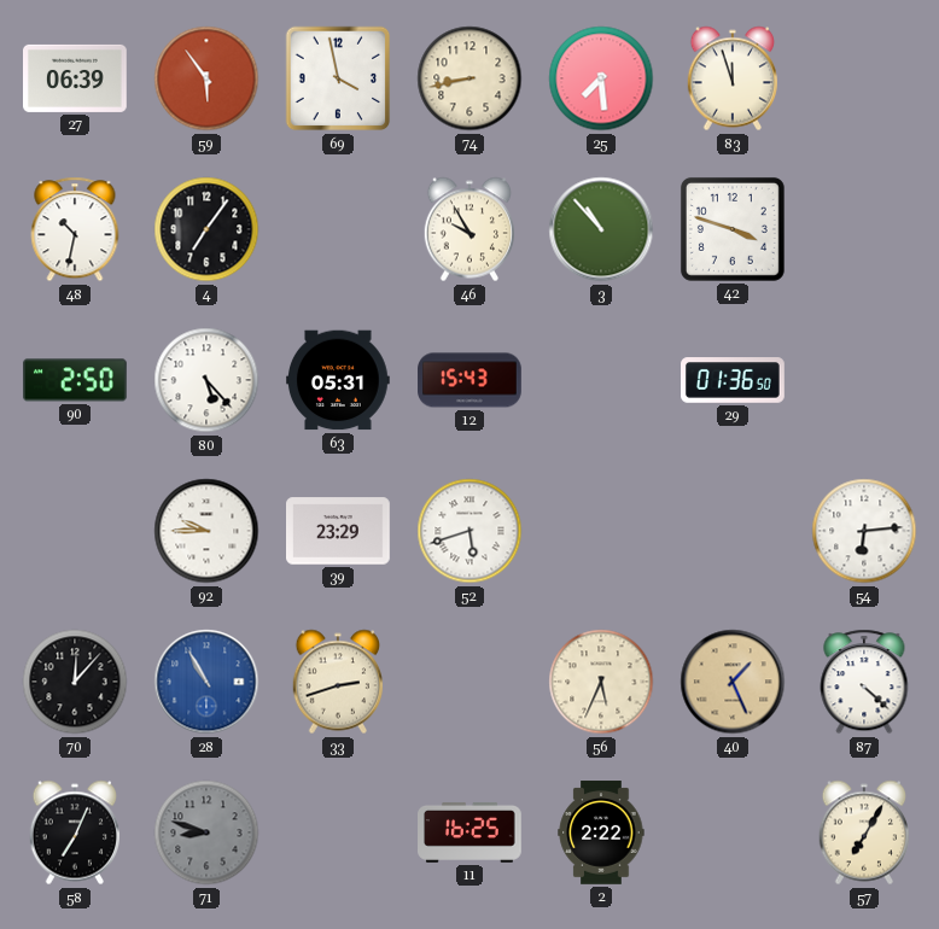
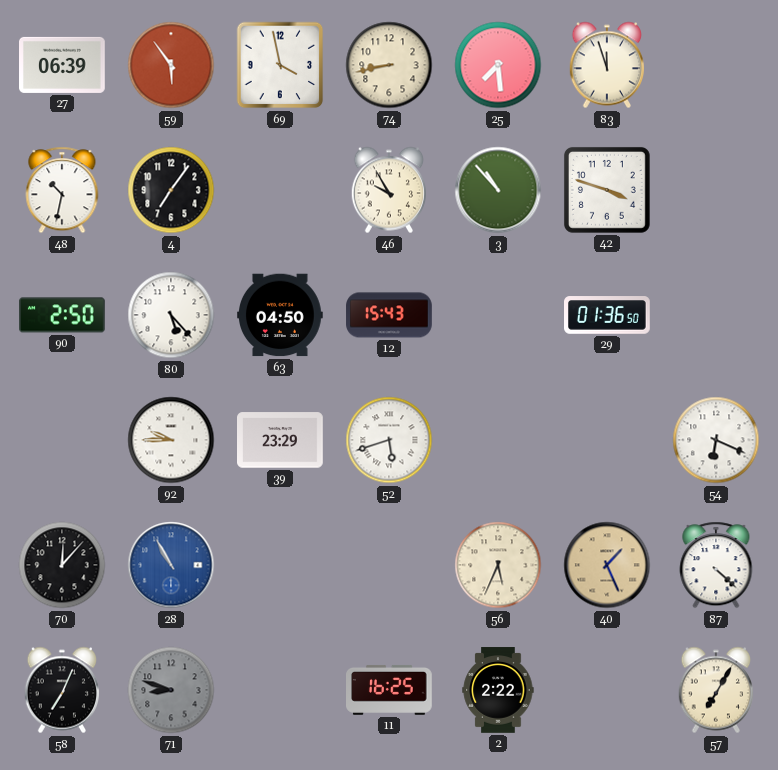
63: 05:31 -> 04:50
54: 6:14 -> 6:19
33: 2:42 -> none
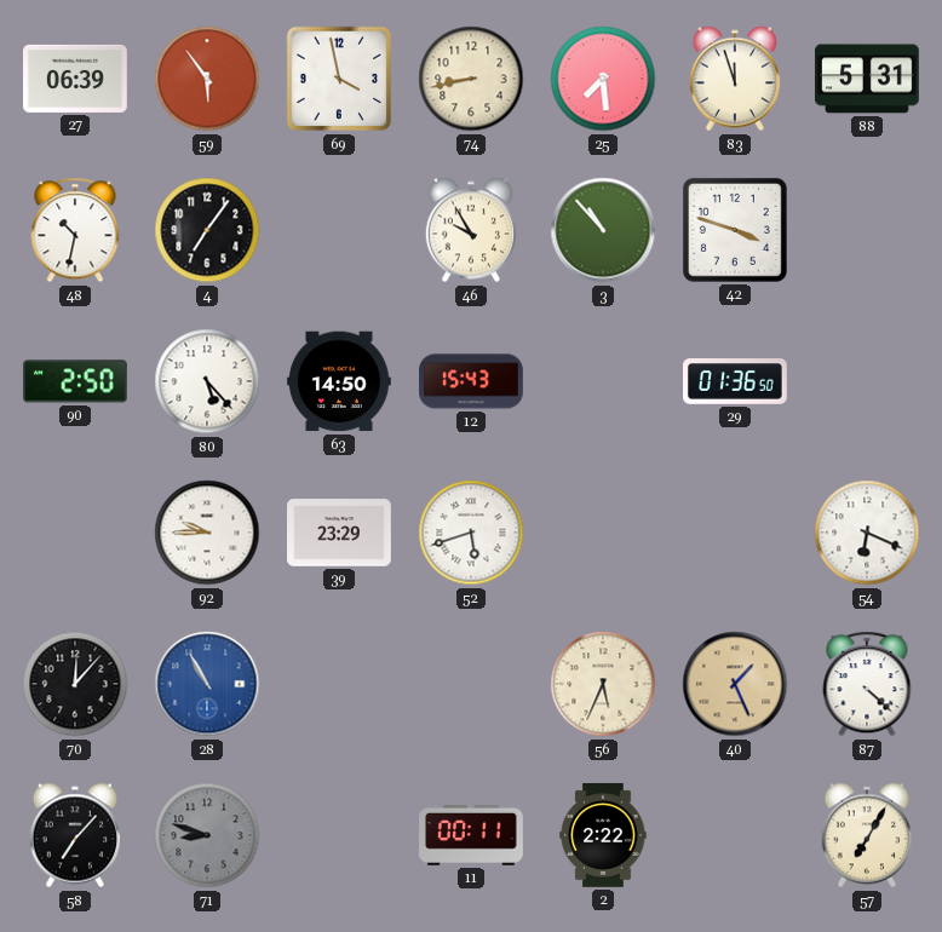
88: none -> 5:31
63: 04:50 -> 14:50
58: 7:04 -> 7:07
11: 16:25 -> 00:11
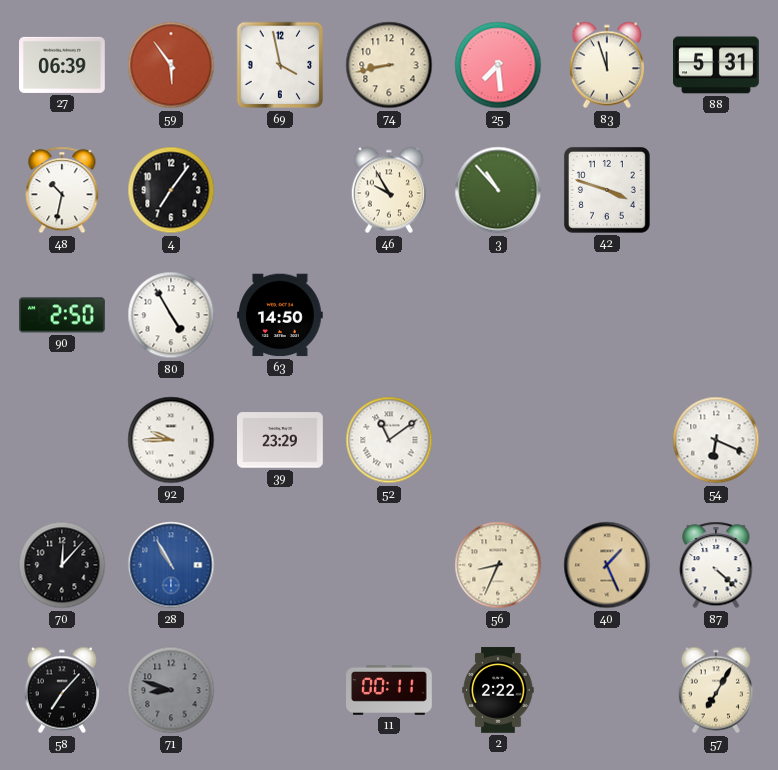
80: 5:23 -> 4:55
12: 15:43 -> none
29: 01:36 -> none
52: 5:42 -> 11:09
56: 5:34 -> 8:34
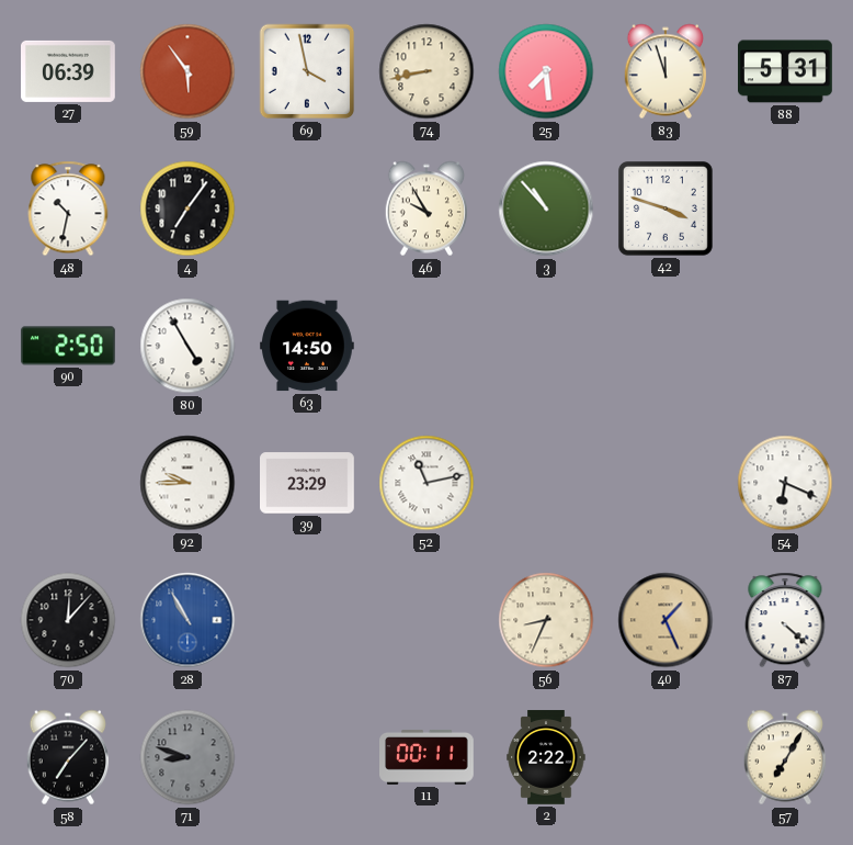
52: 11:09 -> 11:13
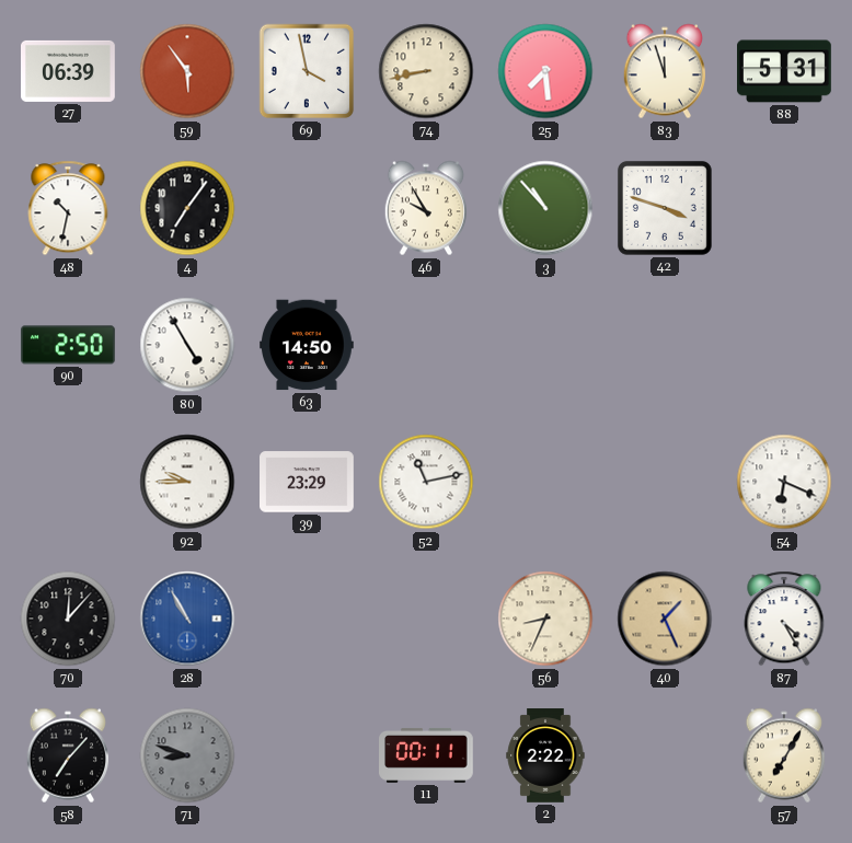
87: 4:22 -> 4:25
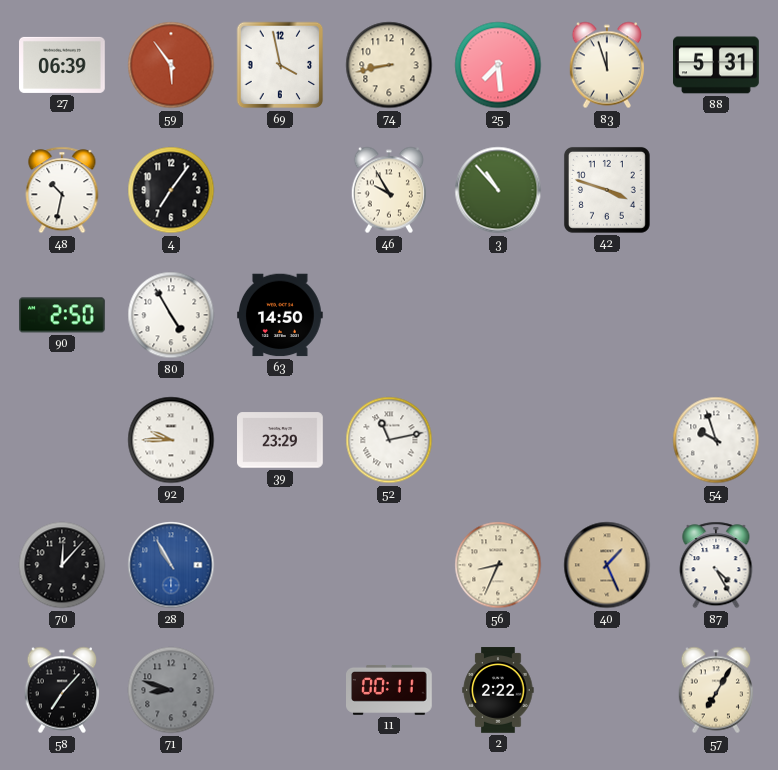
54: 6:19 -> 9:57
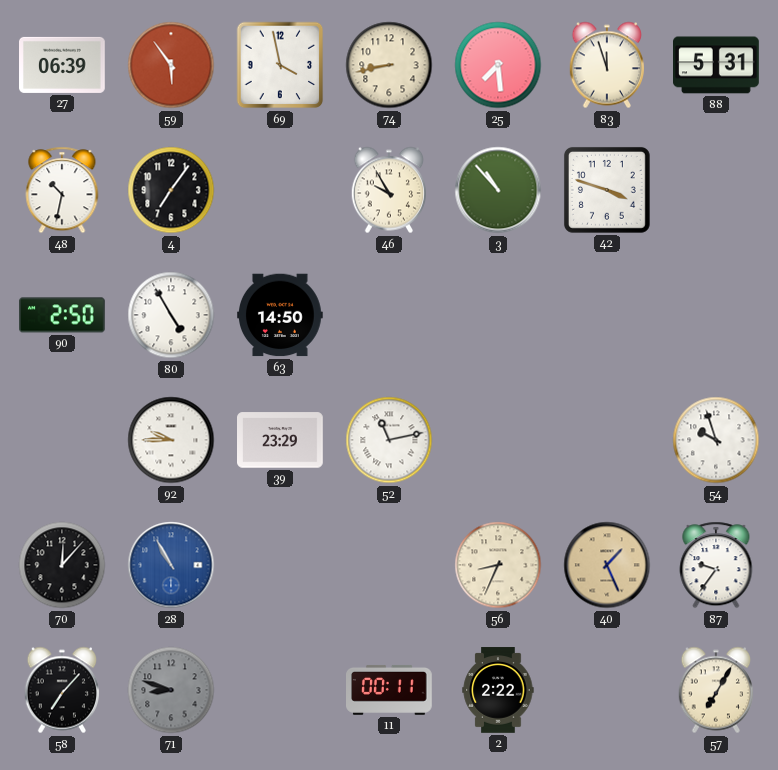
87: 4:25 -> 9:36
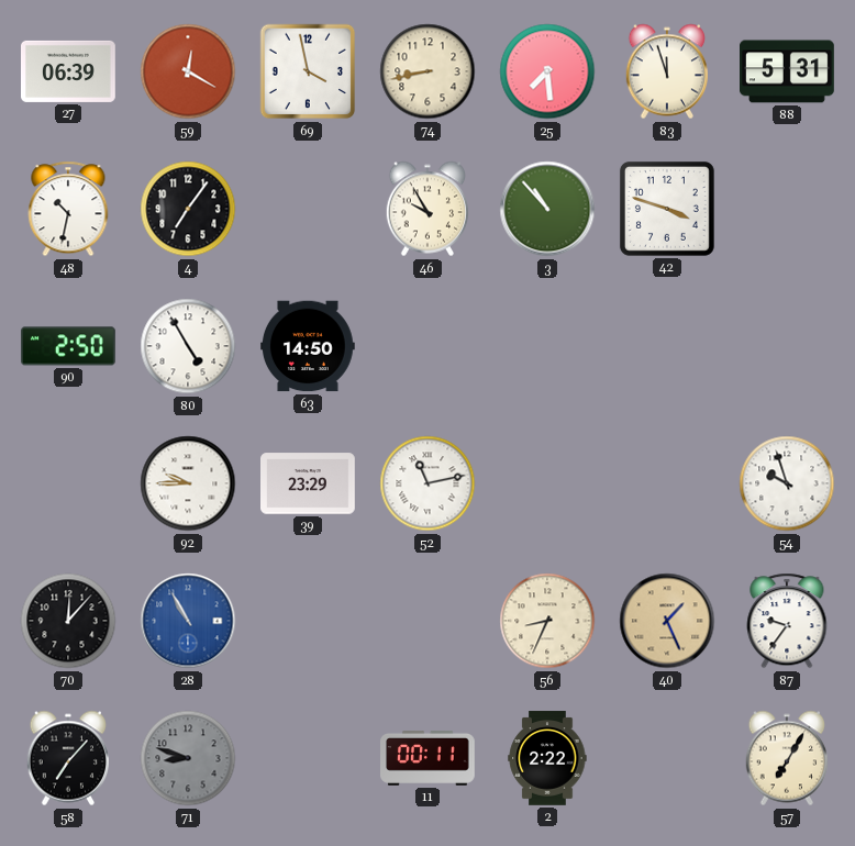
59: 5:54 -> 12:20
